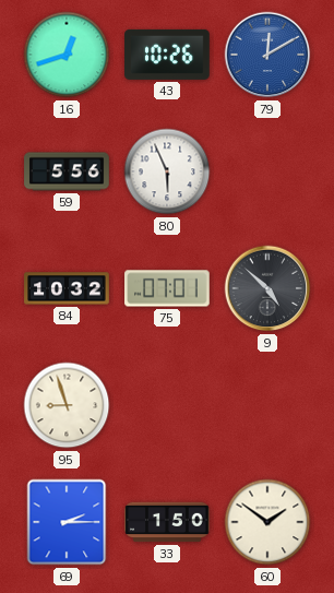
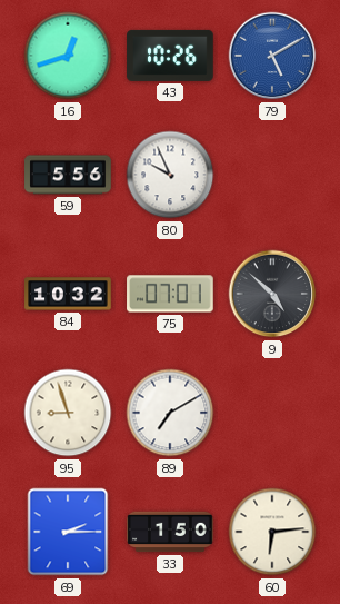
79: 12:10 -> 5:10
80: 5:56 -> 9:56
89: none -> 7:10
60: 1:51 -> 6:14
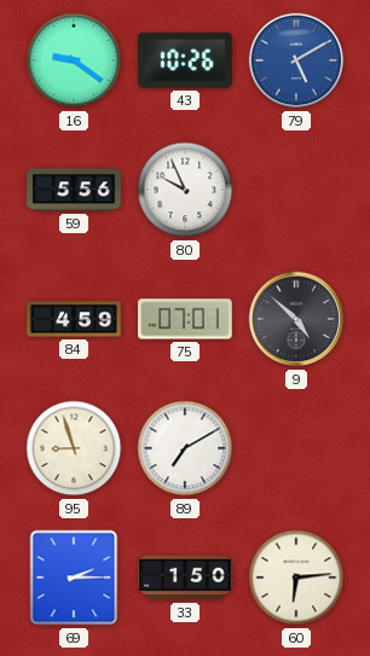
16: 12:42 -> 9:21
84: 10:32 -> 4:59
